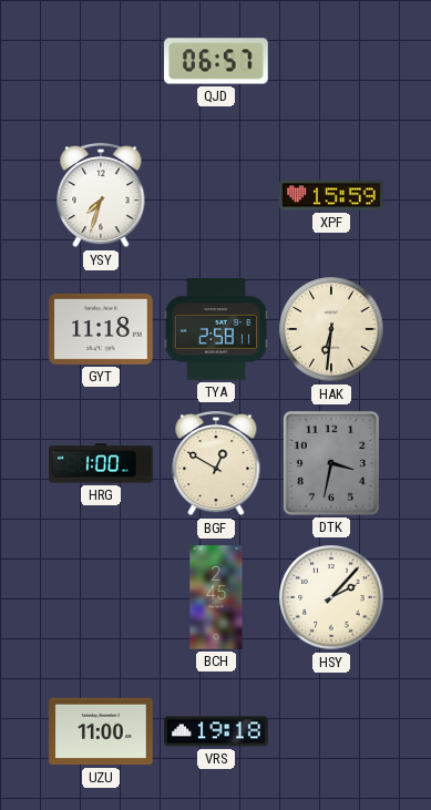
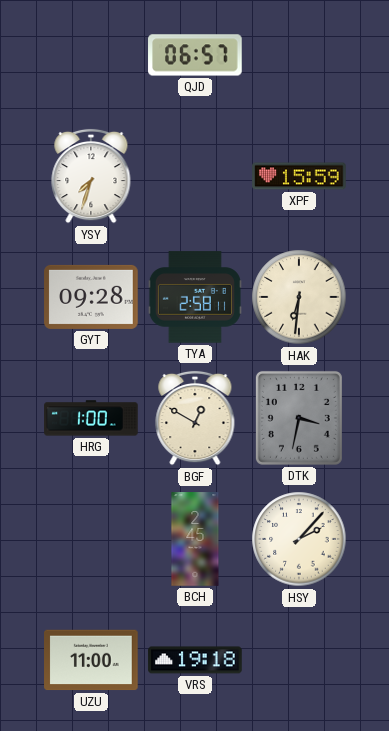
GYT: 11:18 -> 09:28
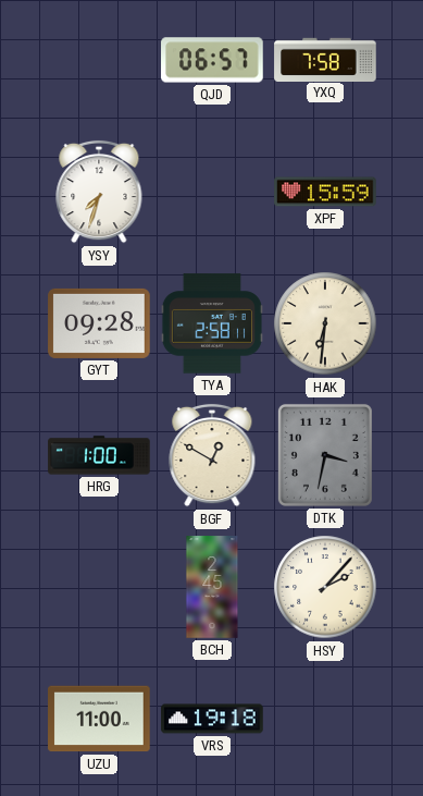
YXQ: none -> 7:58
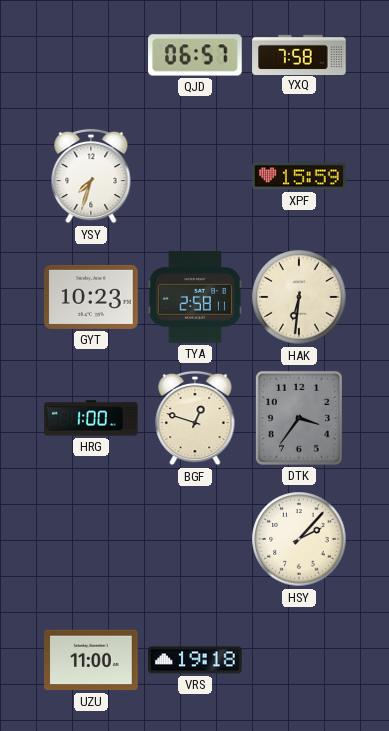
GYT: 09:28 -> 10:23
BGF: 12:50 -> 12:48
DTK: 3:32 -> 3:36
BCH: 2:45 -> none
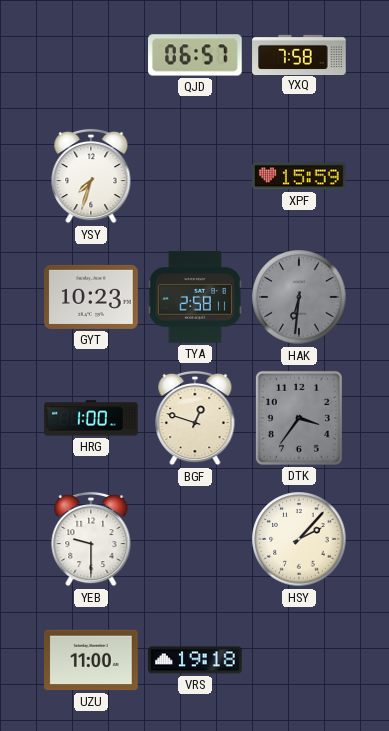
HAK dial: cream -> grey
YEB: none -> 9:30
